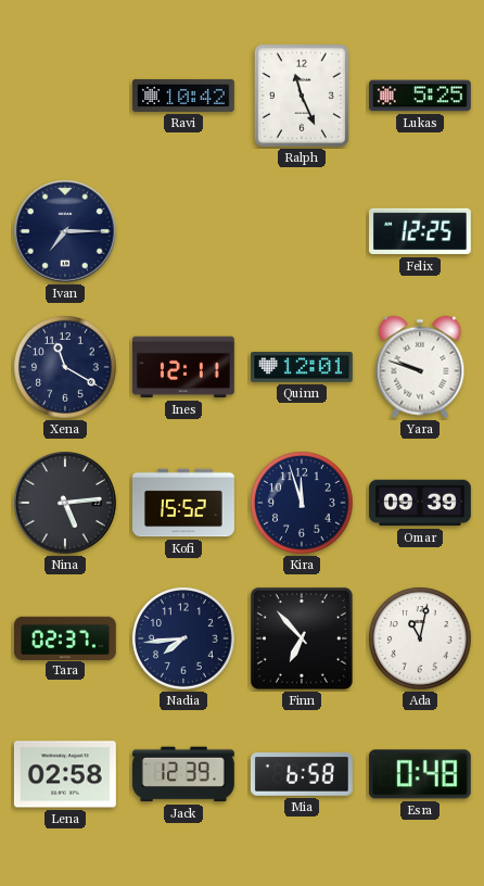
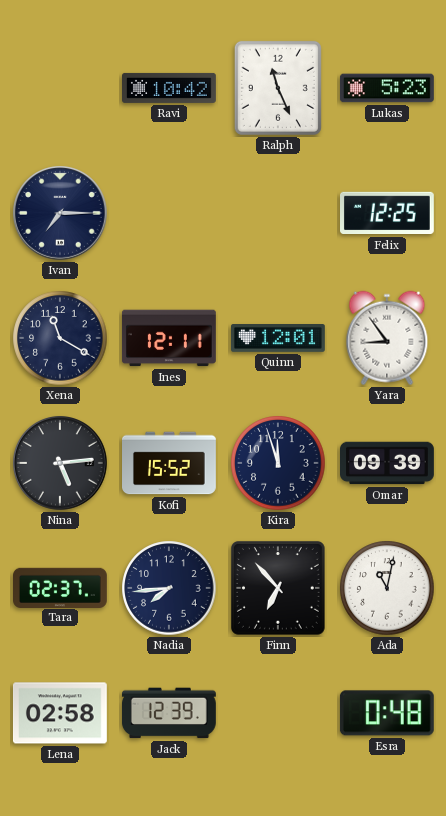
Lukas: 5:25 -> 5:23
Yara: 9:48 -> 8:54
Mia: 6:58 -> none
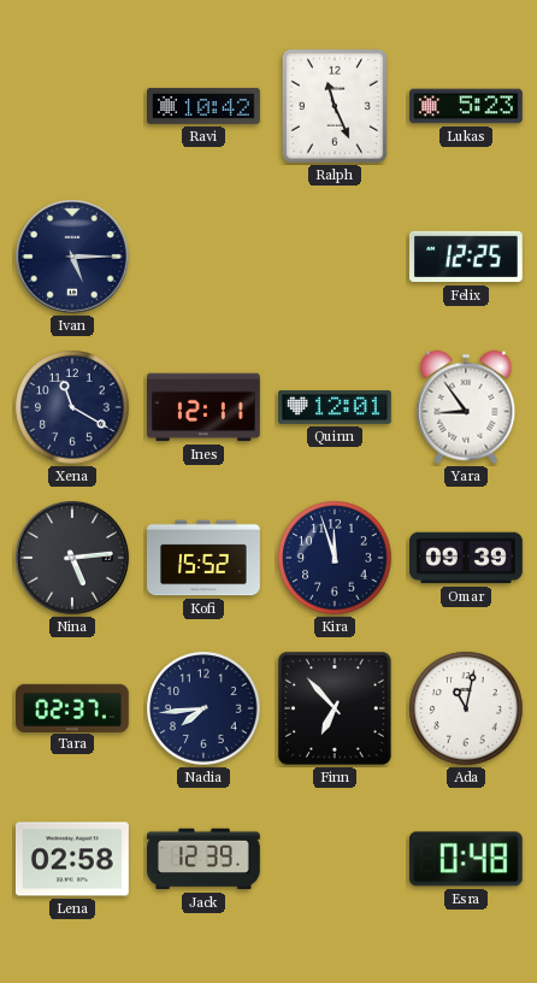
Ivan: 7:15 -> 5:15
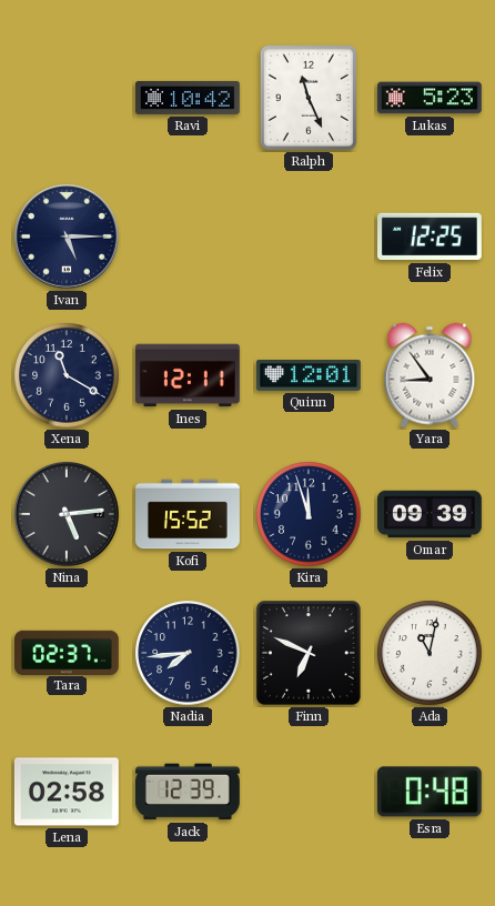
Finn: 6:53 -> 6:49
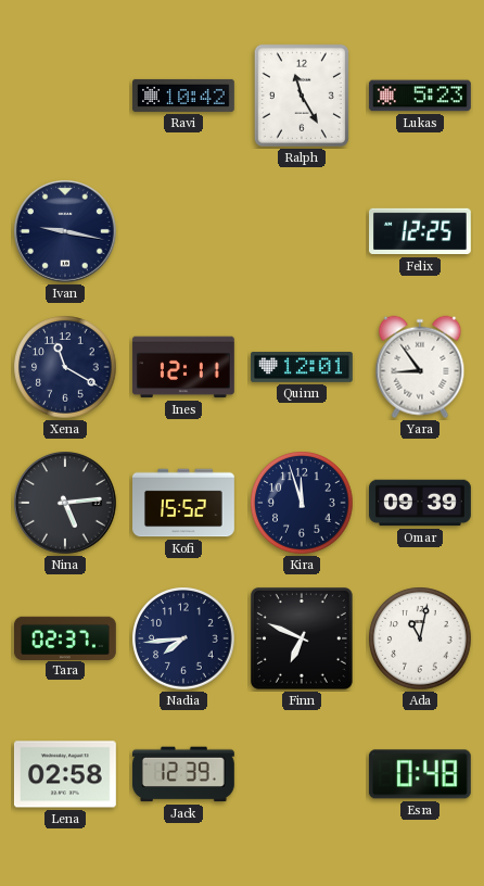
Ralph: 11:26 -> 11:25
Ivan: 5:15 -> 9:17
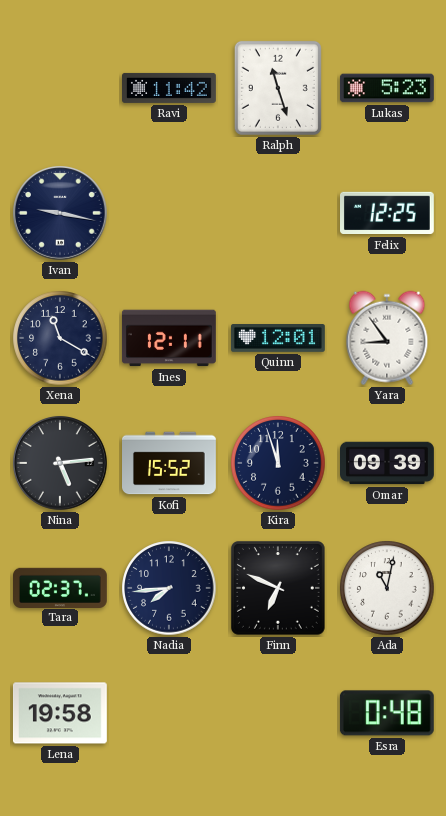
Ravi: 10:42 -> 11:42
Ralph: 11:25 -> 11:27
Lena: 02:58 -> 19:58
Jack: 12:39 -> none
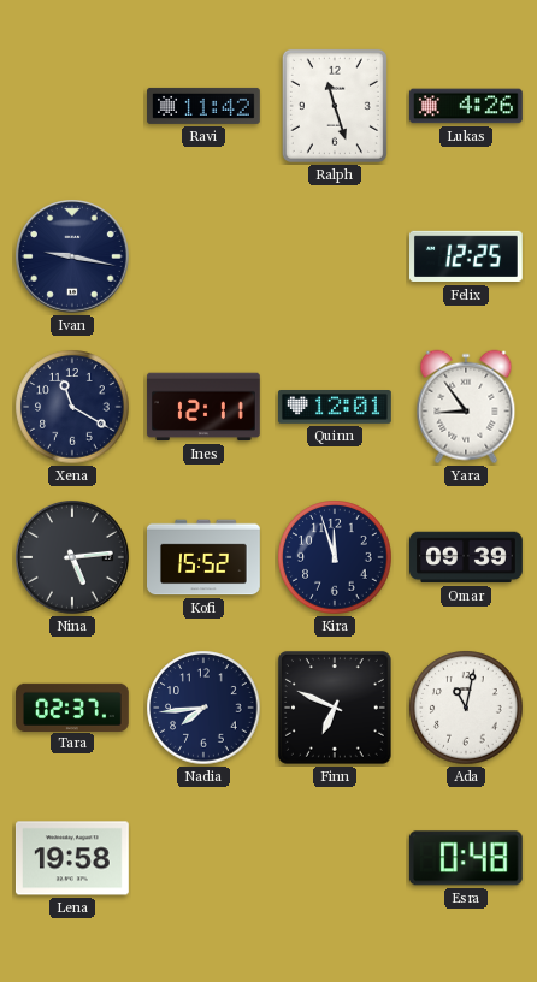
Lukas: 5:23 -> 4:26
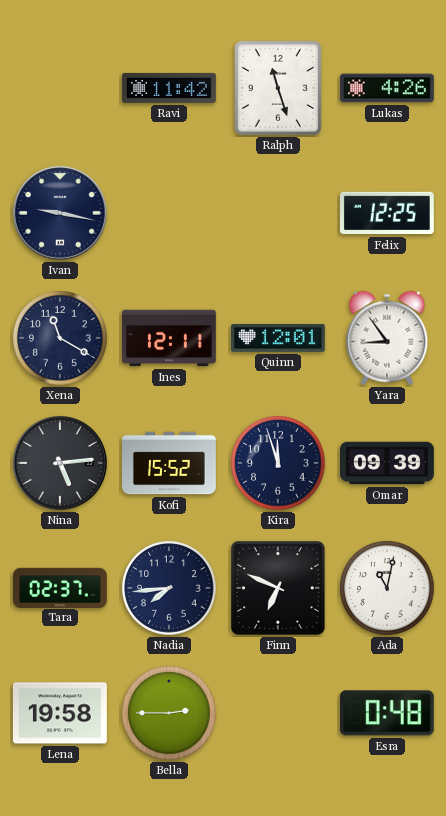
Bella: none -> 2:45
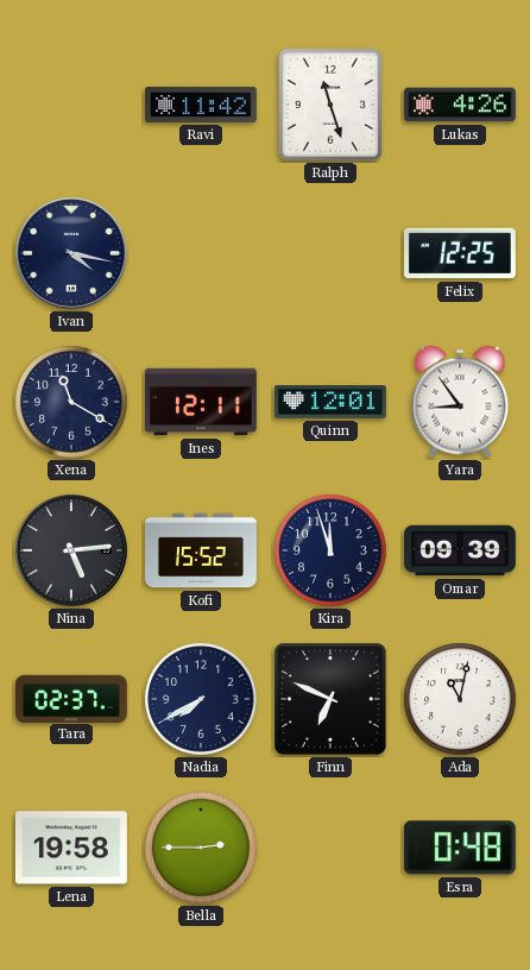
Ivan: 9:17 -> 4:17
Nadia: 7:44 -> 7:40
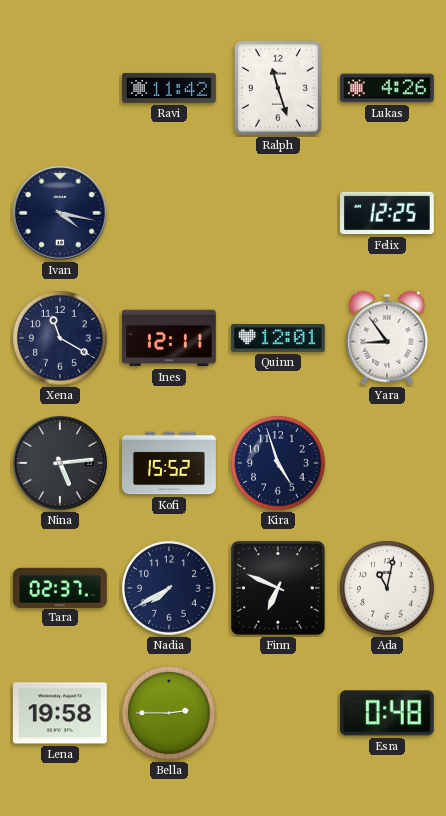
Kira: 11:57 -> 4:57
Omar: 09:39 -> none
